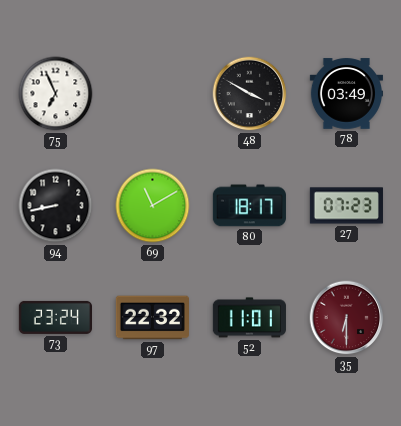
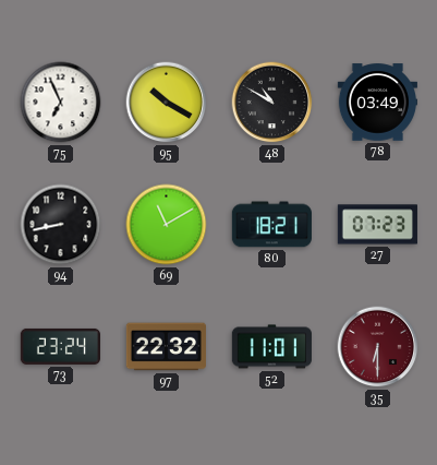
95: none -> 10:20
48: 3:50 -> 10:50
80: 18:17 -> 18:21
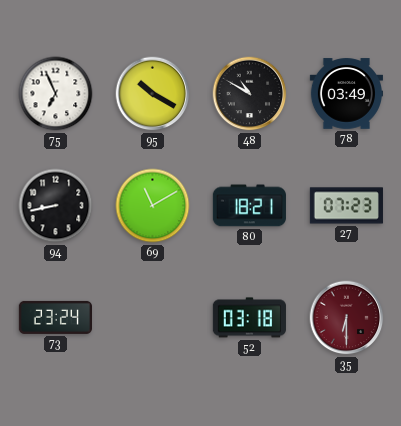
97: 22:32 -> none
52: 11:01 -> 03:18
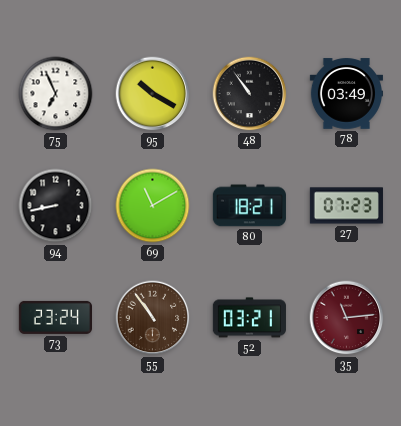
48: 10:50 -> 10:54
55: none -> 10:54
52: 03:18 -> 03:21
35: 6:30 -> 11:14
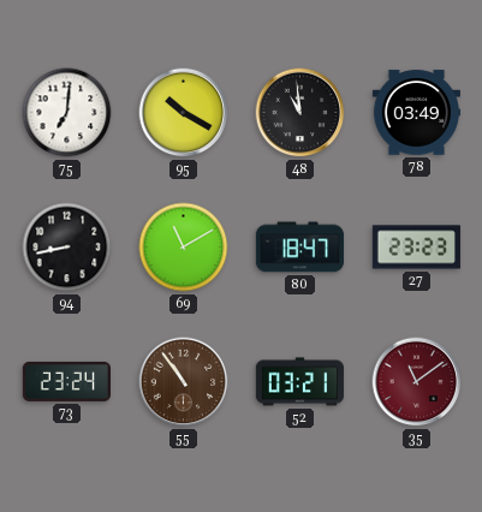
75: 6:56 -> 7:01
48: 10:54 -> 10:59
80: 18:21 -> 18:47
27: 07:23 -> 23:23
35: 11:14 -> 11:09
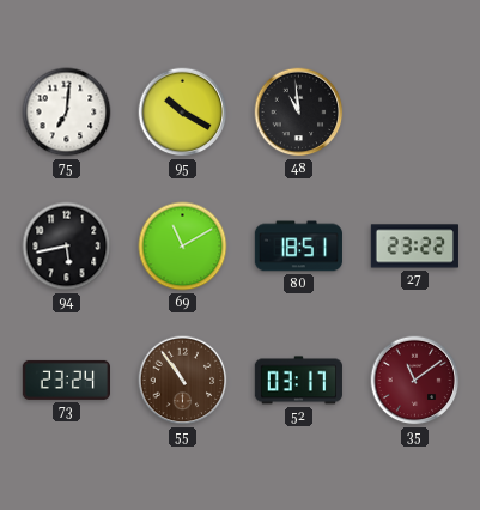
78: 03:49 -> none
94: 8:43 -> 5:43
80: 18:47 -> 18:51
27: 23:23 -> 23:22
52: 03:21 -> 03:17
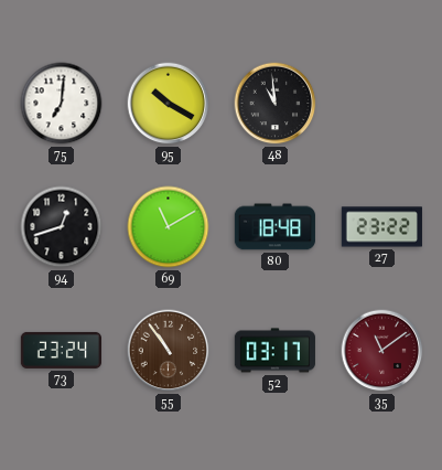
94: 5:43 -> 12:42
80: 18:51 -> 18:48
